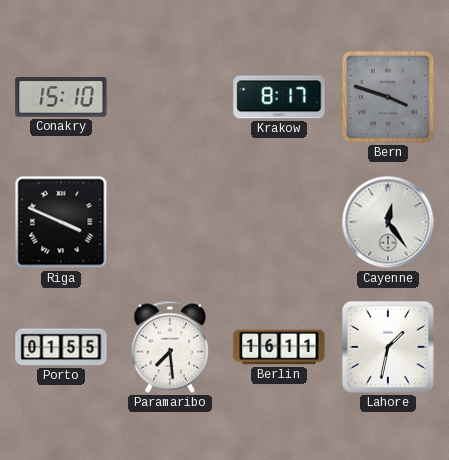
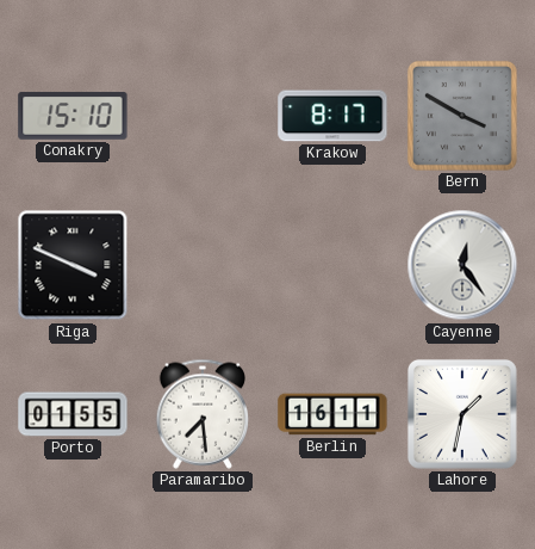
Bern: 3:48 -> 3:50
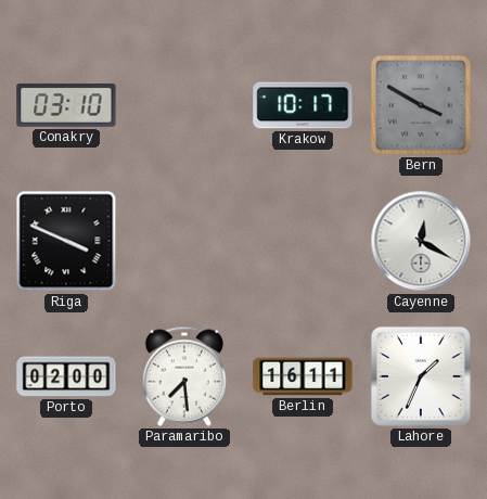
Conakry: 15:10 -> 03:10
Krakow: 8:17 -> 10:17
Cayenne: 12:24 -> 12:20
Porto: 01:55 -> 02:00
Lahore: 1:32 -> 1:34
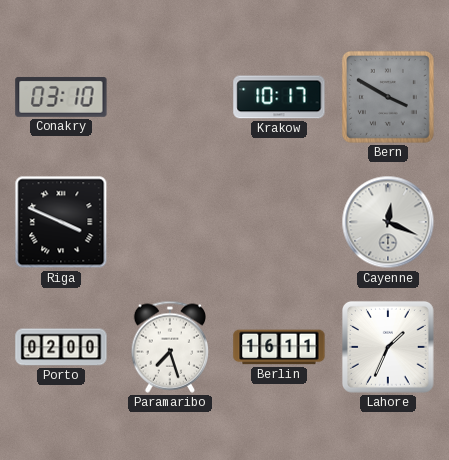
Cayenne: 12:20 -> 12:19
Paramaribo: 7:29 -> 7:27
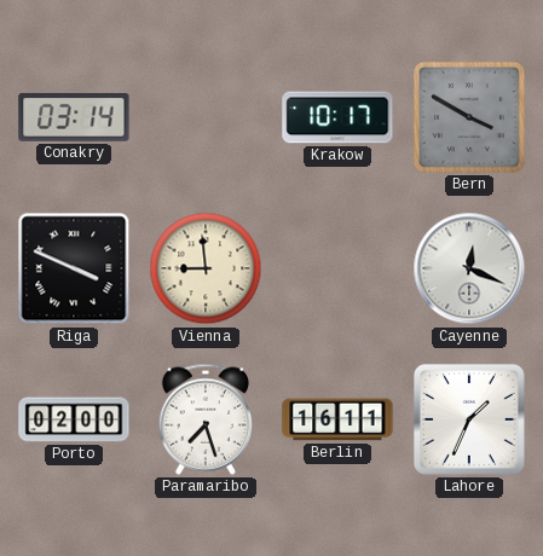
Conakry: 03:10 -> 03:14
Vienna: none -> 8:59
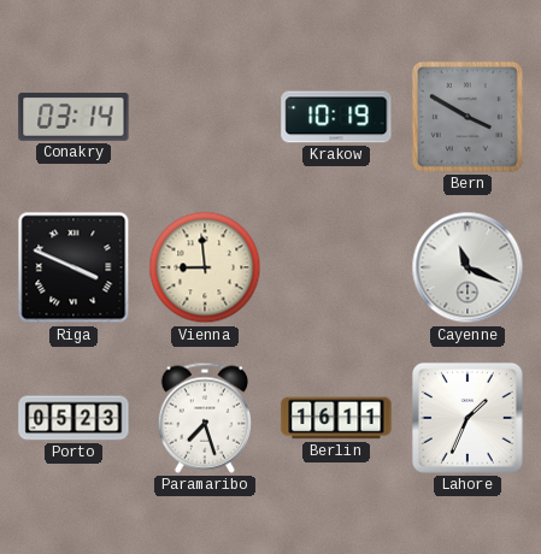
Krakow: 10:17 -> 10:19
Cayenne: 12:19 -> 11:19
Porto: 02:00 -> 05:23
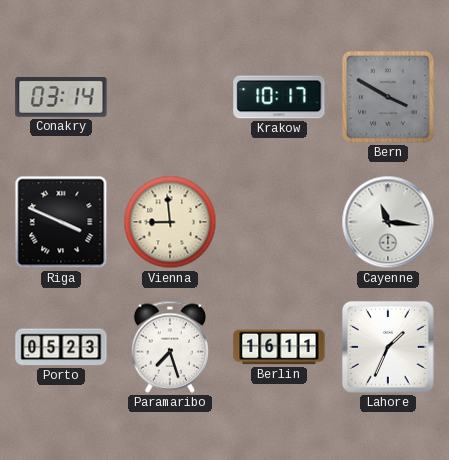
Krakow: 10:19 -> 10:17
Cayenne: 11:19 -> 11:16
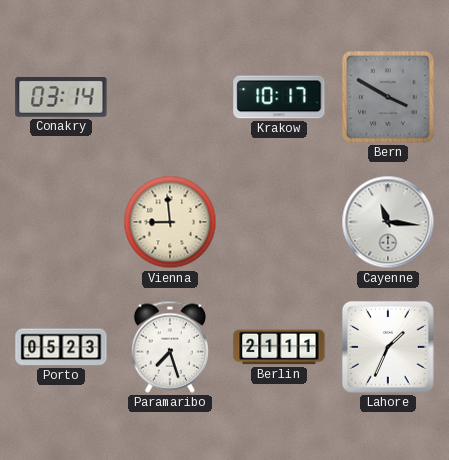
Riga: 3:49 -> none
Berlin: 16:11 -> 21:11
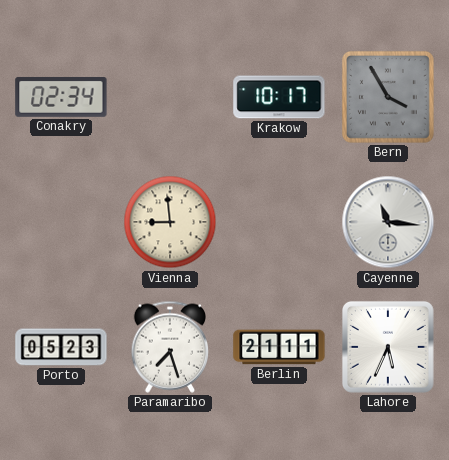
Conakry: 03:14 -> 02:34
Bern: 3:50 -> 3:55
Lahore: 1:34 -> 5:34
